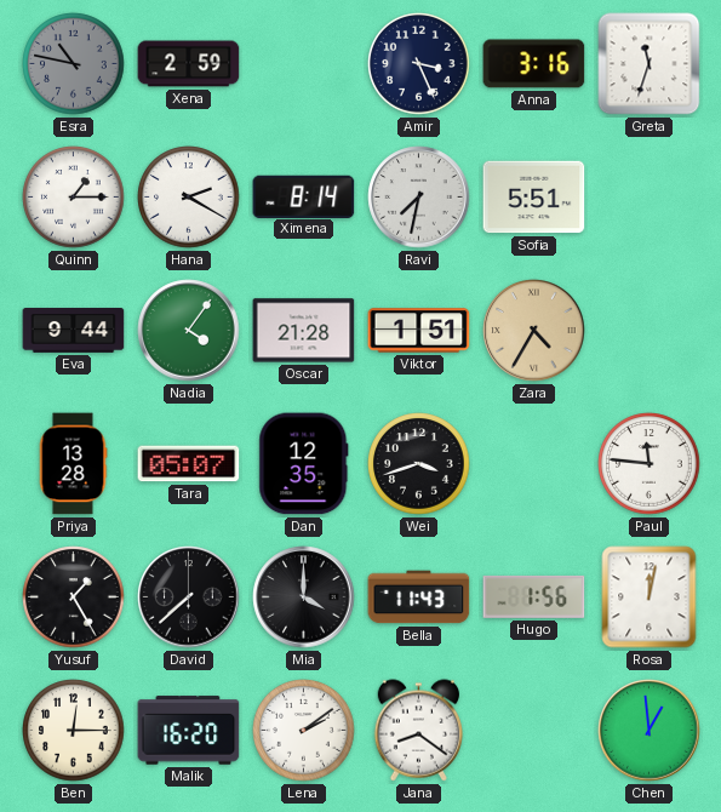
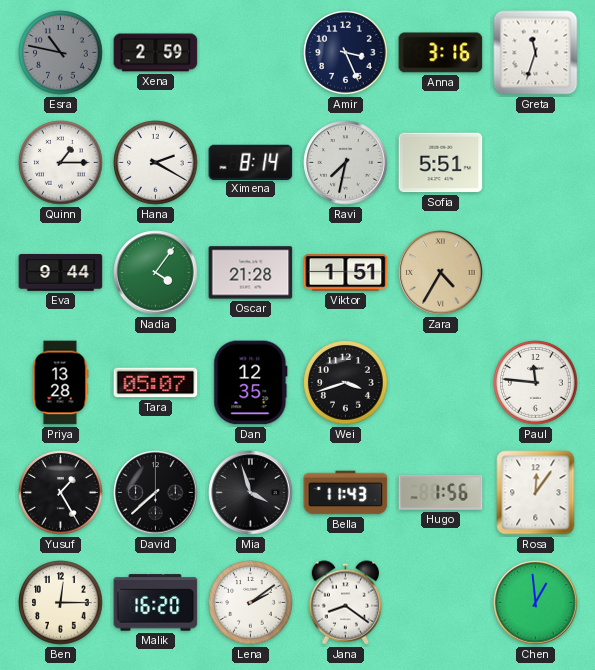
Mia: 4:00 -> 3:57
Rosa: 12:02 -> 12:06
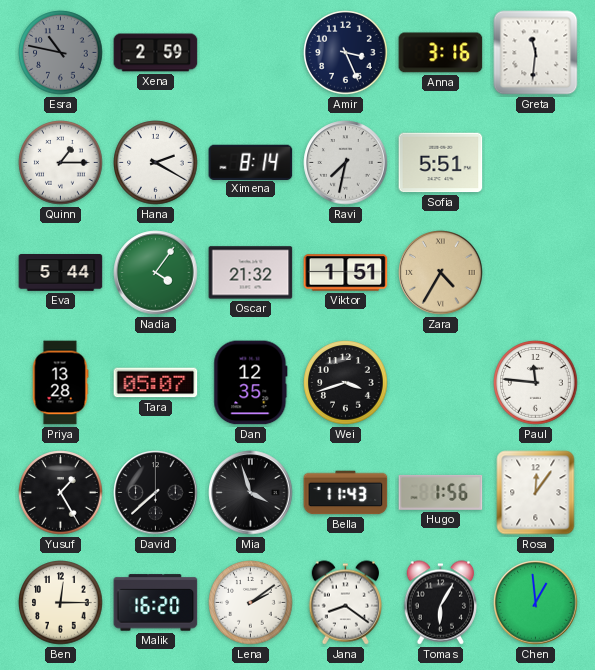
Greta: 11:33 -> 11:31
Eva: 9:44 -> 5:44
Oscar: 21:28 -> 21:32
Tomas: none -> 6:05
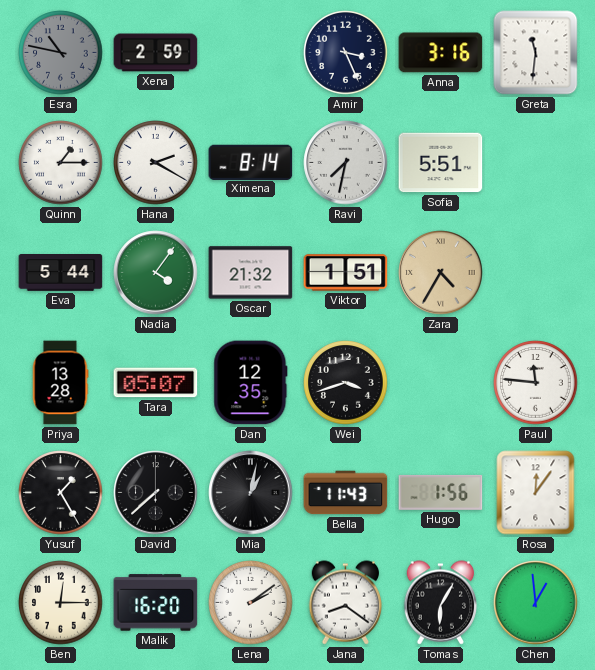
Mia: 3:57 -> 1:02
